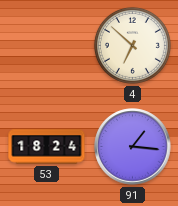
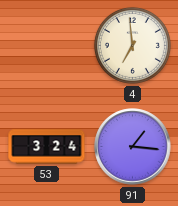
4: 6:52 -> 6:59
53: 18:24 -> 3:24
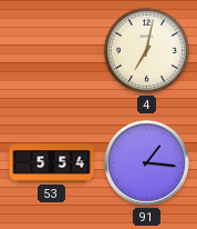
4: 6:59 -> 7:02
53: 3:24 -> 5:54
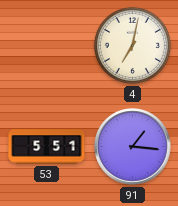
53: 5:54 -> 5:51
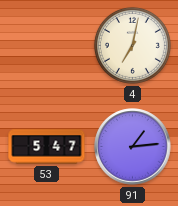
53: 5:51 -> 5:47
91: 1:16 -> 1:14
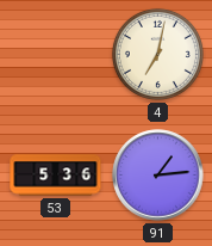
53: 5:47 -> 5:36
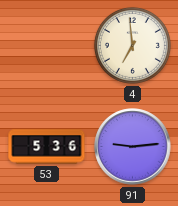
4: 7:02 -> 6:59
91: 1:14 -> 9:14
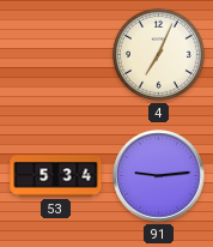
4: 6:59 -> 7:04
53: 5:36 -> 5:34
